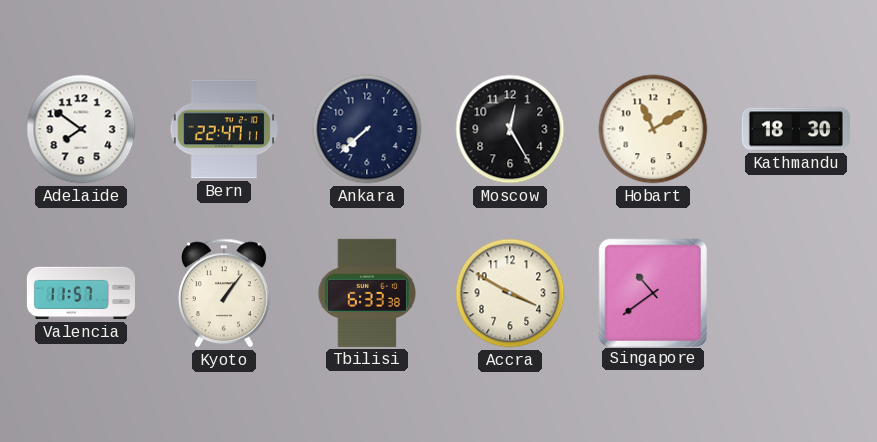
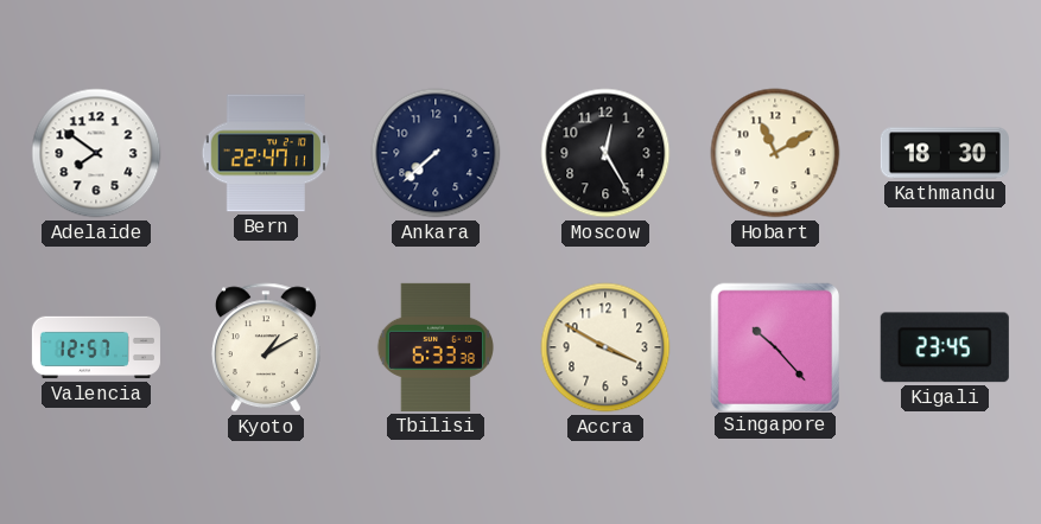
Valencia: 11:57 -> 12:57
Kyoto: 1:06 -> 1:10
Singapore: 10:39 -> 10:23
Kigali: none -> 23:45
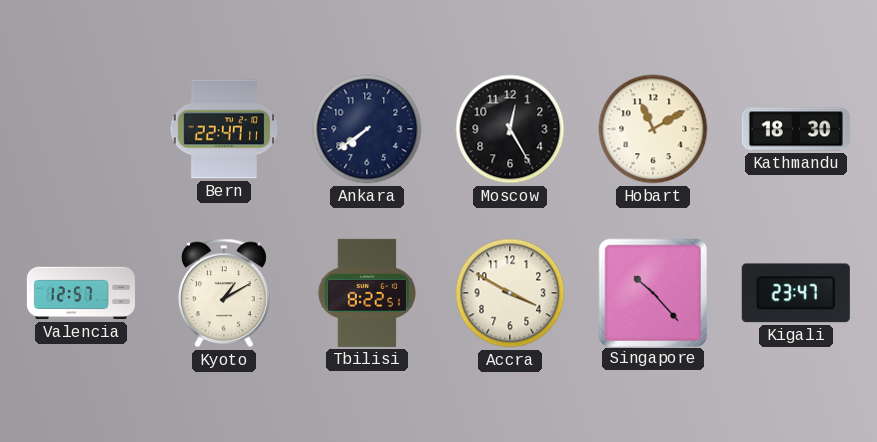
Adelaide: 7:51 -> none
Ankara: 7:38 -> 7:39
Tbilisi: 6:33 -> 8:22
Kigali: 23:45 -> 23:47
